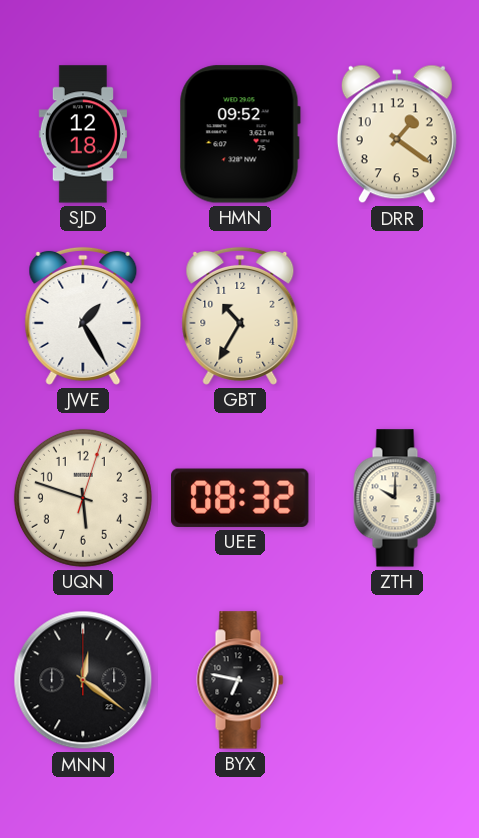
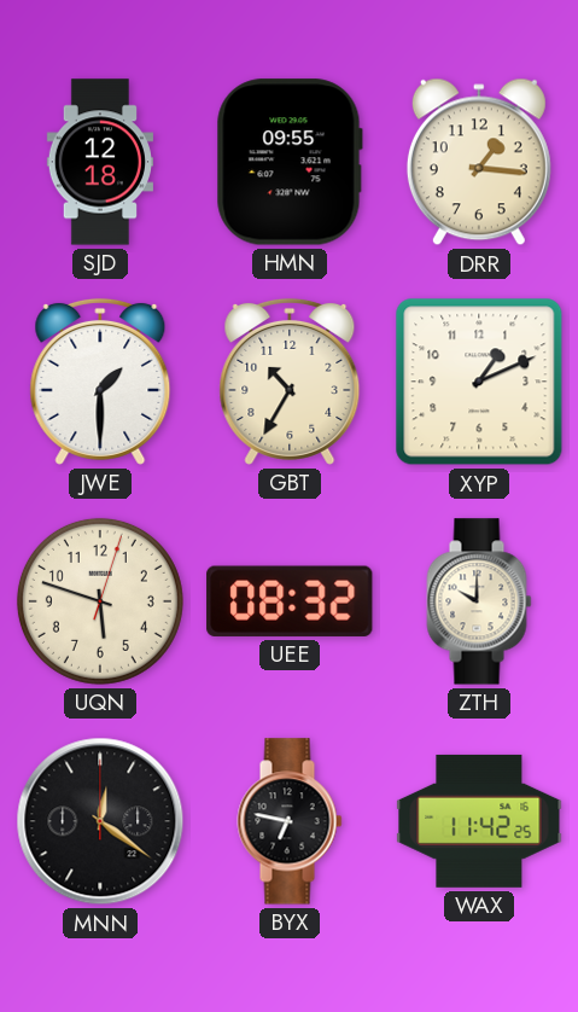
HMN: 09:52 -> 09:55
DRR: 1:21 -> 1:16
JWE: 1:25 -> 1:30
XYP: none -> 1:11
WAX: none -> 11:42
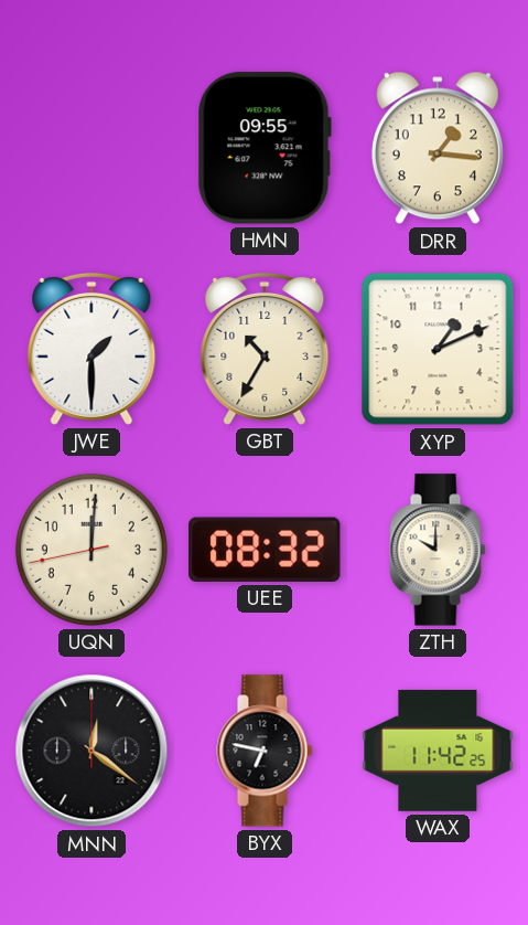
SJD: 12:18 -> none
UQN: 5:48 -> 12:00
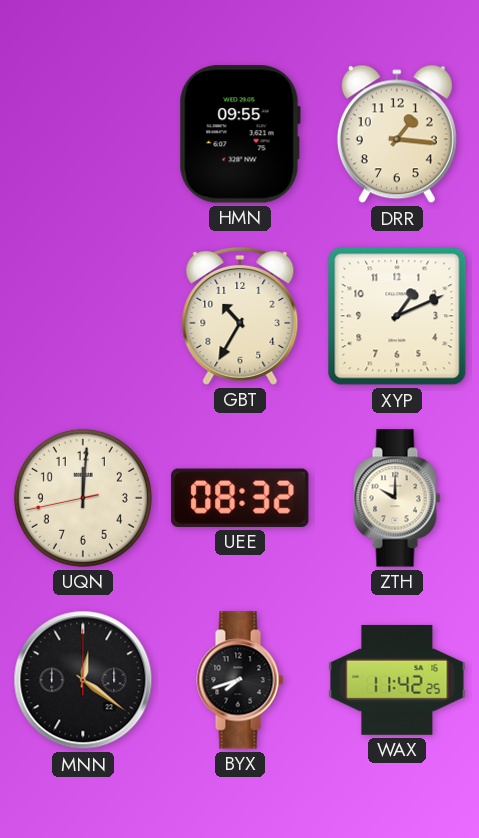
JWE: 1:30 -> none
BYX: 6:47 -> 7:42
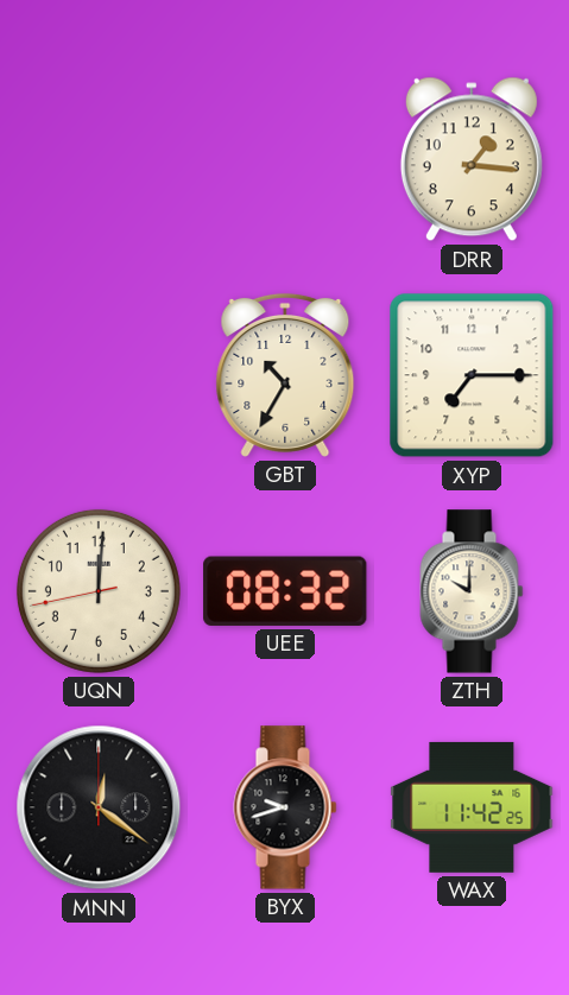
HMN: 09:55 -> none
XYP: 1:11 -> 7:15
BYX: 7:42 -> 9:42
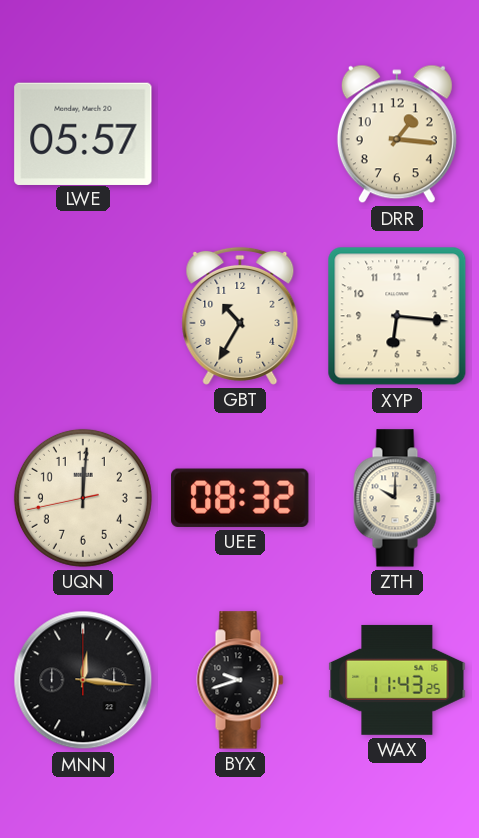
LWE: none -> 05:57
XYP: 7:15 -> 6:16
MNN: 12:21 -> 12:16
WAX: 11:42 -> 11:43
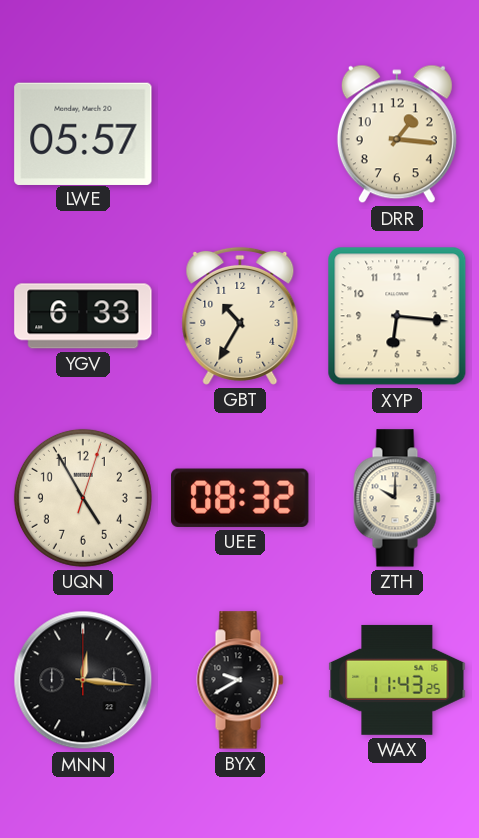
YGV: none -> 6:33
UQN: 12:00 -> 4:55
BYX: 9:42 -> 9:40
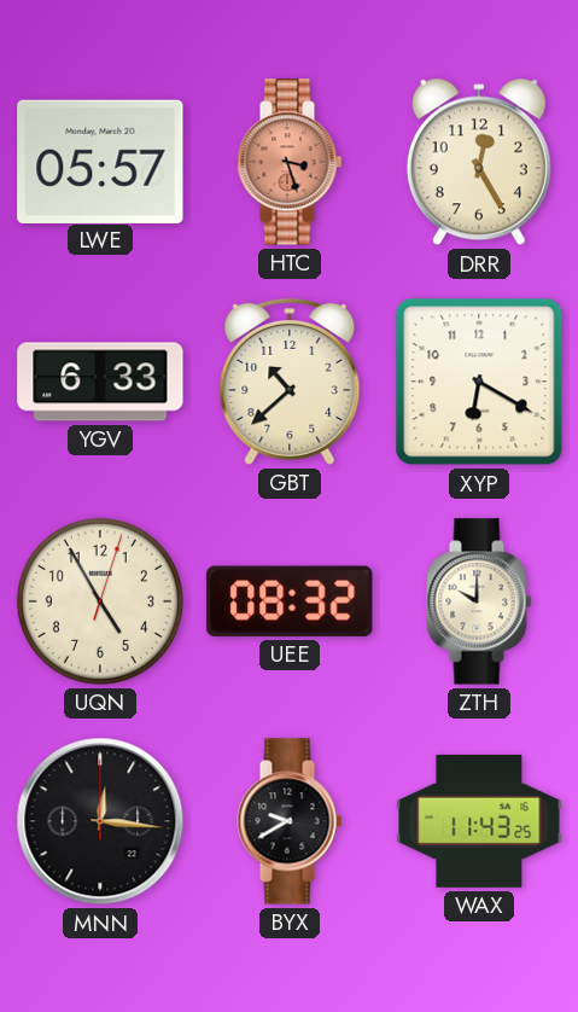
HTC: none -> 3:27
DRR: 1:16 -> 12:25
GBT: 10:35 -> 10:38
XYP: 6:16 -> 6:20
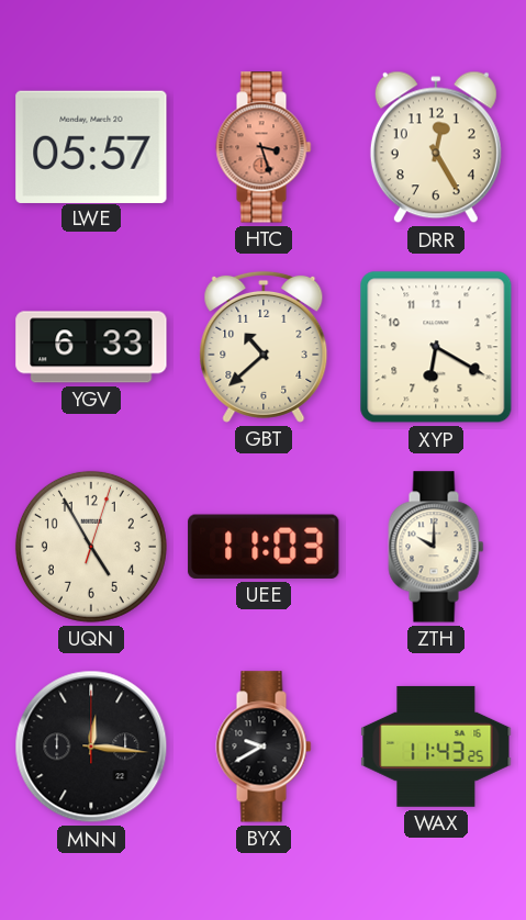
UEE: 08:32 -> 11:03
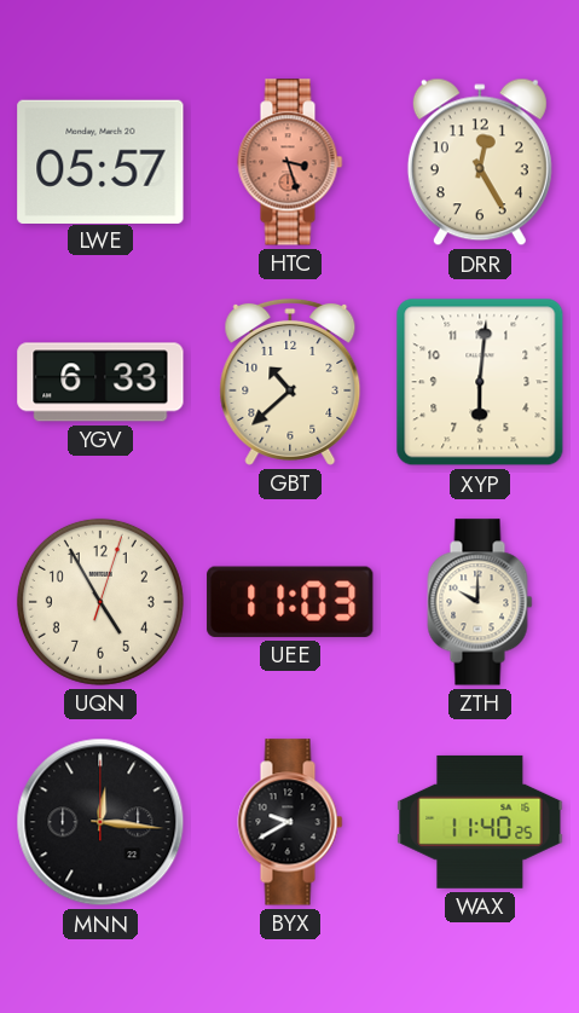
XYP: 6:20 -> 6:01
WAX: 11:43 -> 11:40
